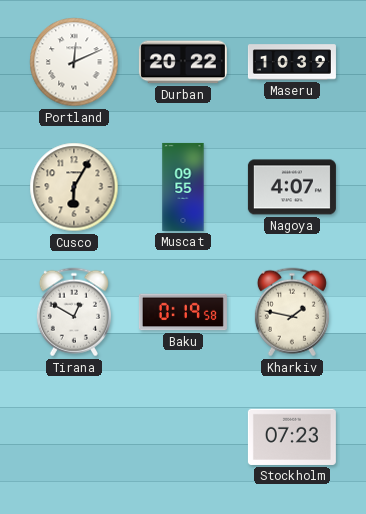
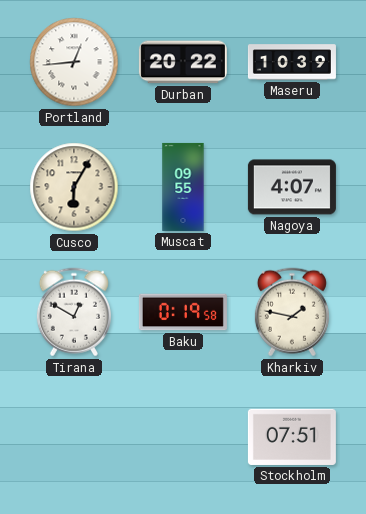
Portland: 12:11 -> 12:44
Stockholm: 07:23 -> 07:51
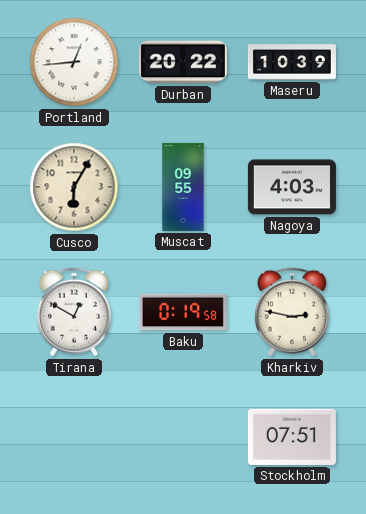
Nagoya: 4:07 -> 4:03
Kharkiv: 1:47 -> 2:47
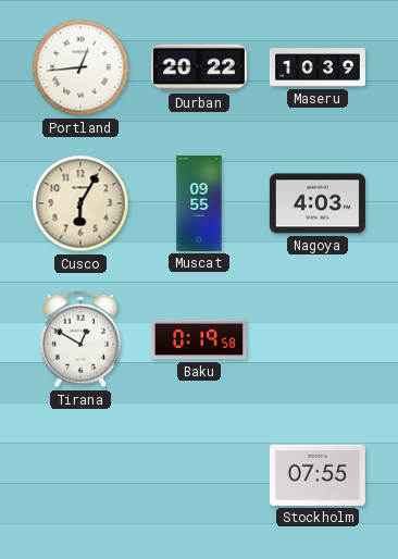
Kharkiv: 2:47 -> none
Stockholm: 07:51 -> 07:55
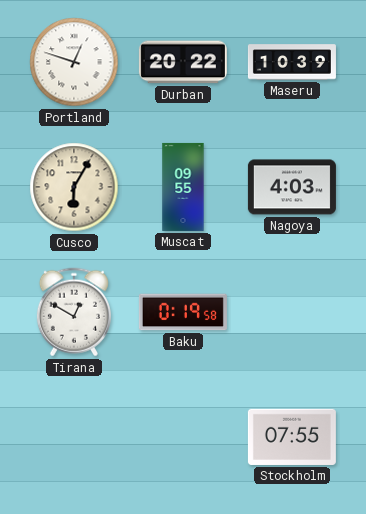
Portland: 12:44 -> 12:48
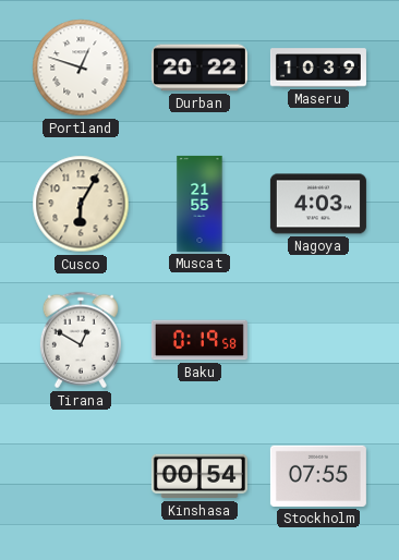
Muscat: 09:55 -> 21:55
Kinshasa: none -> 00:54
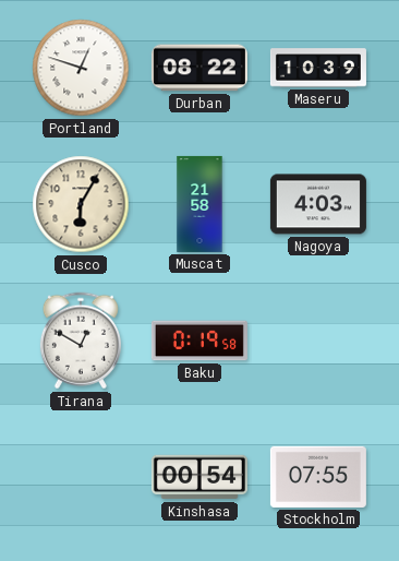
Durban: 20:22 -> 08:22
Muscat: 21:55 -> 21:58
